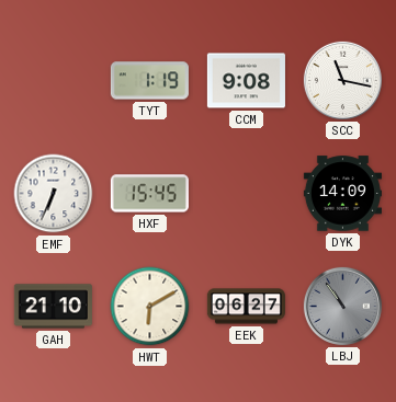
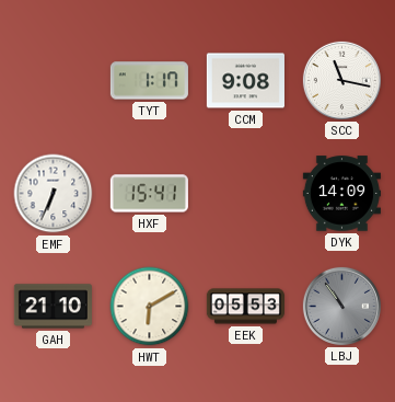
TYT: 1:19 -> 1:17
HXF: 15:45 -> 15:41
EEK: 06:27 -> 05:53
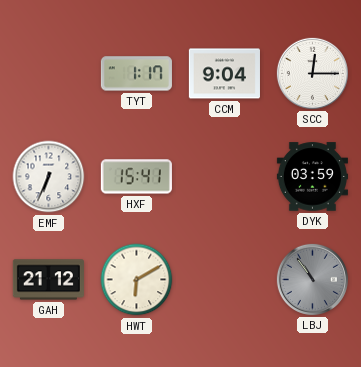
CCM: 9:08 -> 9:04
SCC: 11:17 -> 12:15
DYK: 14:09 -> 03:59
GAH: 21:10 -> 21:12
EEK: 05:53 -> none
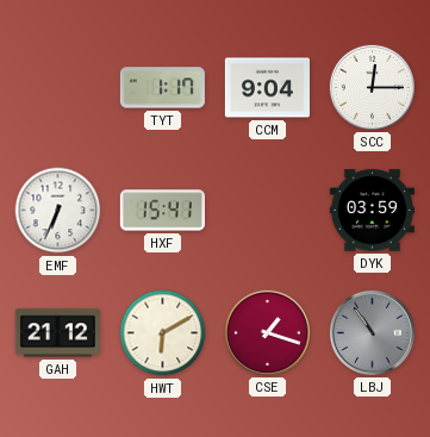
CSE: none -> 1:18
